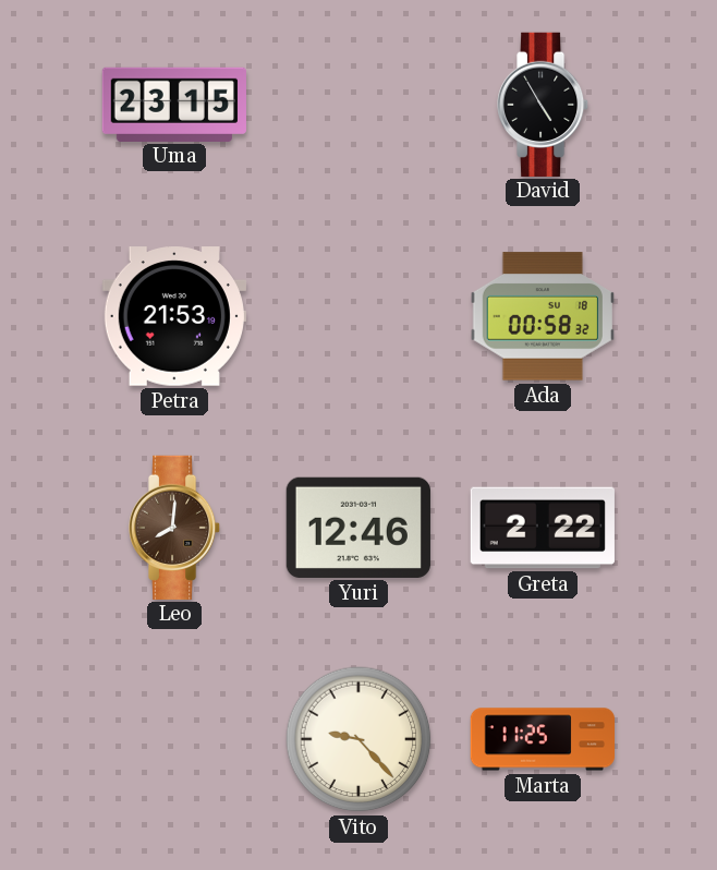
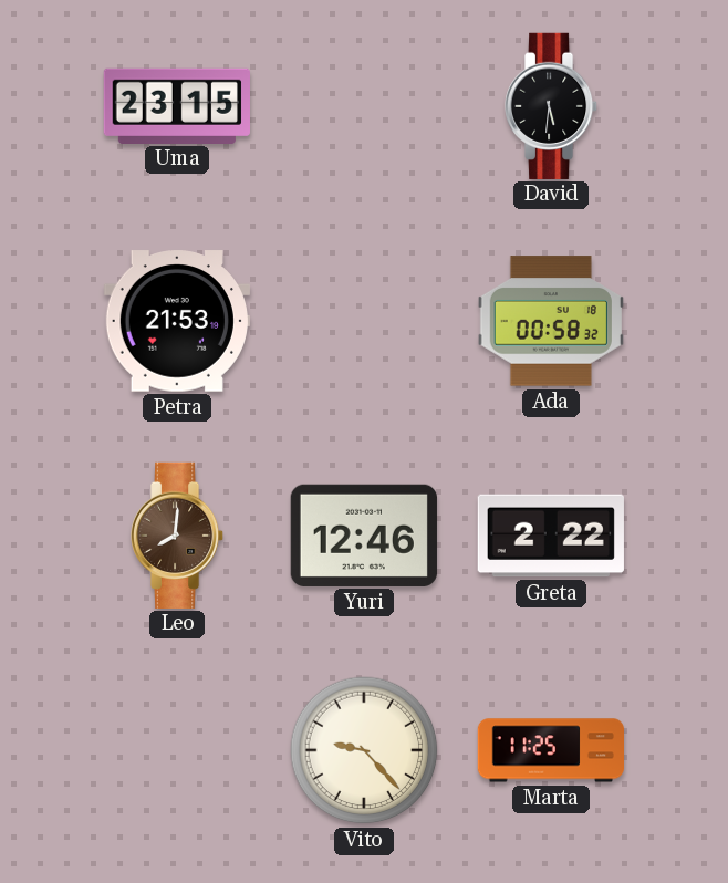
David: 4:55 -> 5:31
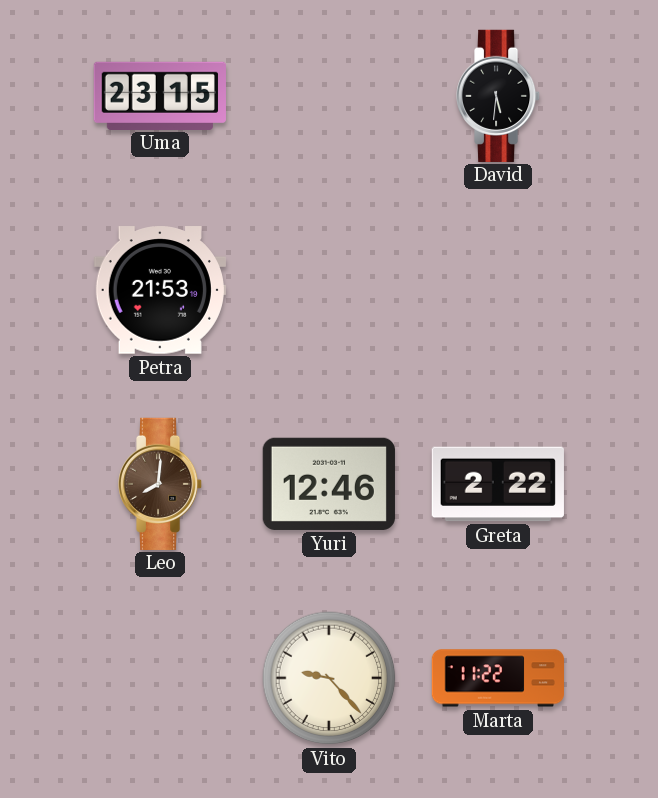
Ada: 00:58 -> none
Marta: 11:25 -> 11:22
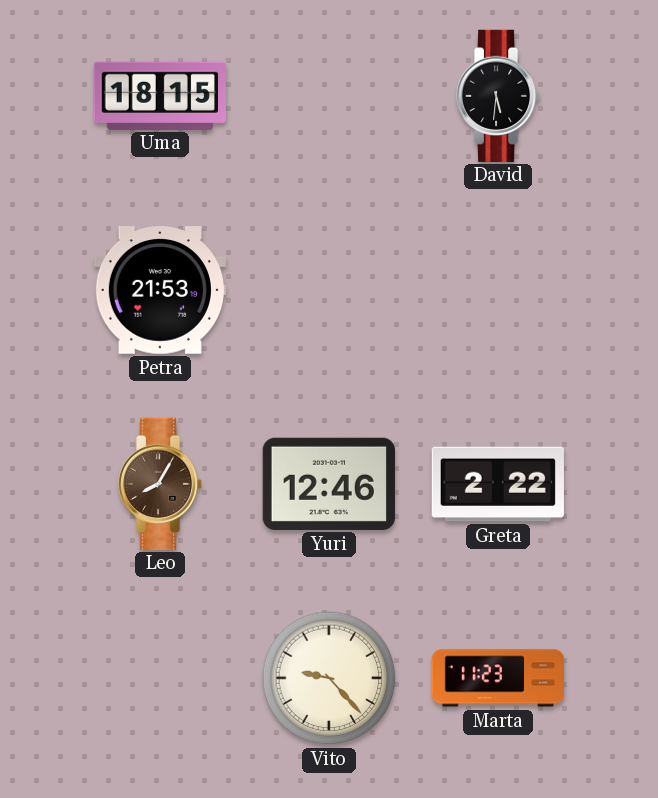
Uma: 23:15 -> 18:15
Leo: 8:01 -> 8:05
Marta: 11:22 -> 11:23
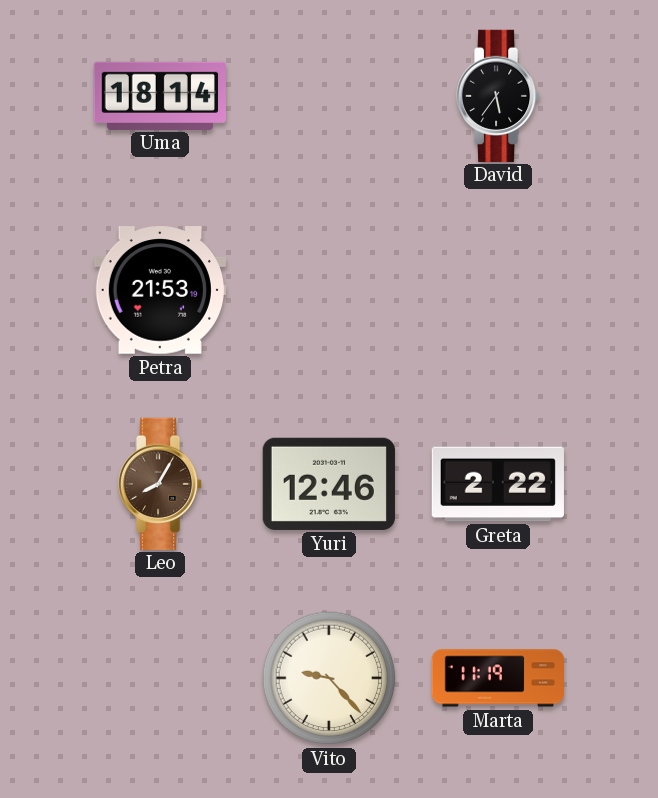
Uma: 18:15 -> 18:14
David: 5:31 -> 5:36
Marta: 11:23 -> 11:19
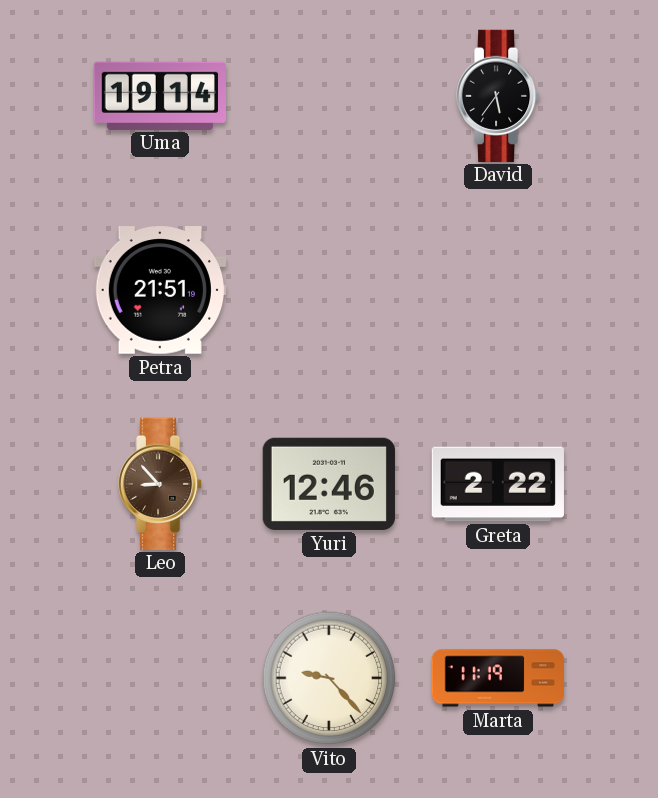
Uma: 18:14 -> 19:14
Petra: 21:53 -> 21:51
Leo: 8:05 -> 8:53
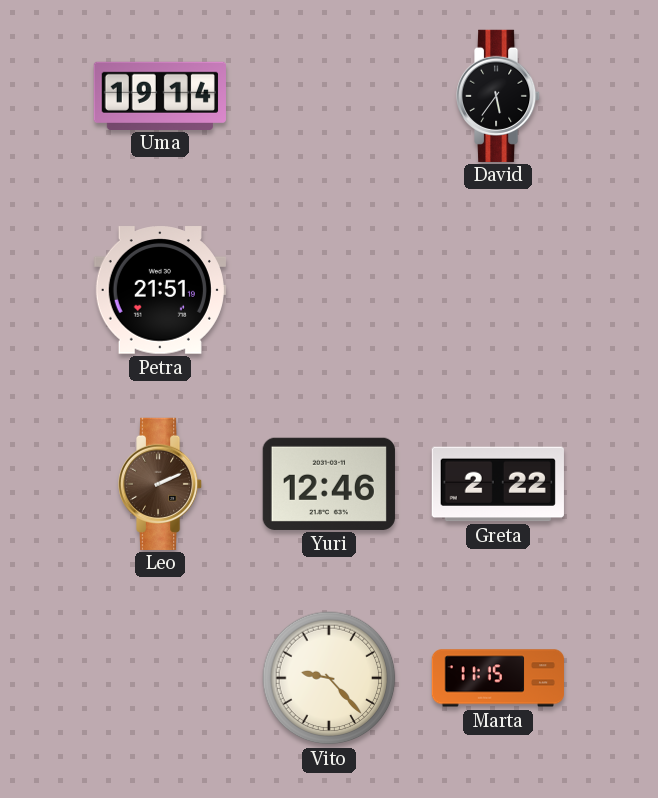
Leo: 8:53 -> 2:11
Marta: 11:19 -> 11:15
